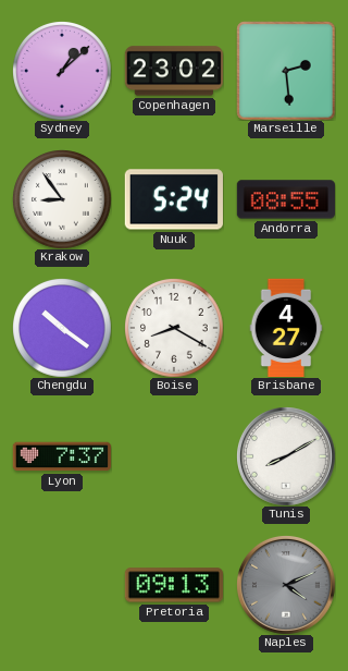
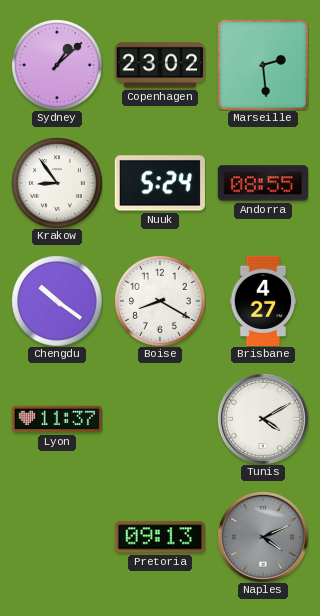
Lyon: 7:37 -> 11:37
Tunis: 8:10 -> 4:10
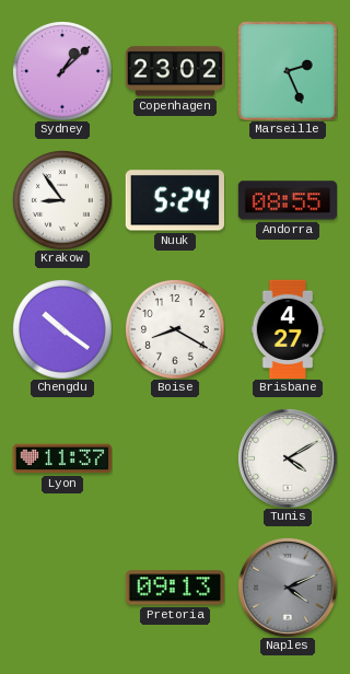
Marseille: 2:29 -> 2:26
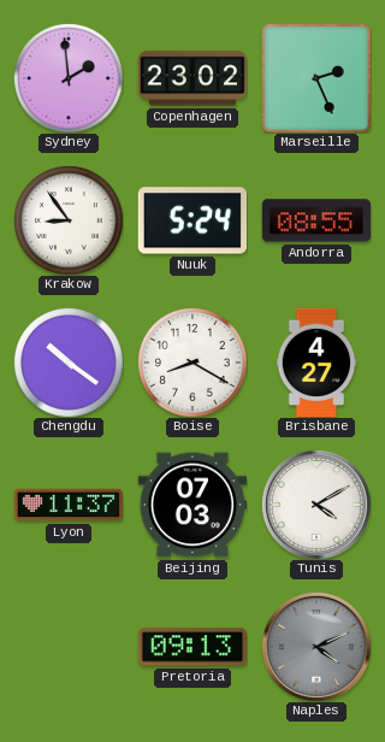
Sydney: 1:08 -> 1:59
Beijing: none -> 07:03
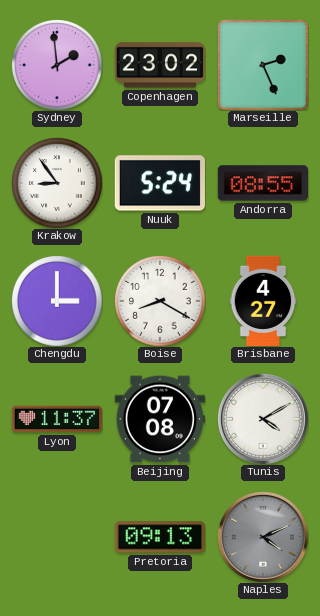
Chengdu: 10:21 -> 3:00
Beijing: 07:03 -> 07:08
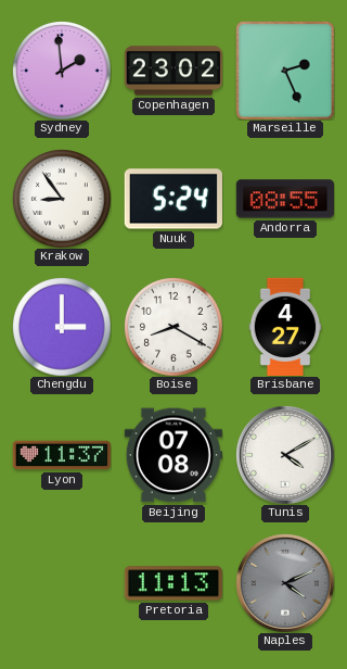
Pretoria: 09:13 -> 11:13
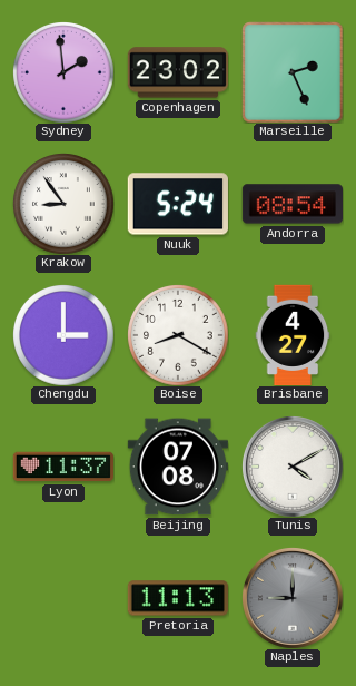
Andorra: 08:55 -> 08:54
Naples: 4:11 -> 9:00
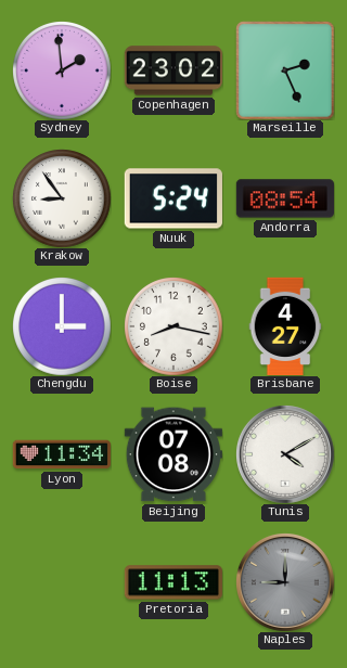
Boise: 8:20 -> 8:17
Lyon: 11:37 -> 11:34
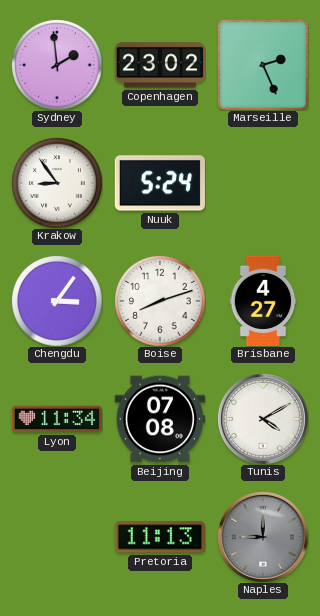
Andorra: 08:54 -> none
Chengdu: 3:00 -> 3:06
Boise: 8:17 -> 8:12
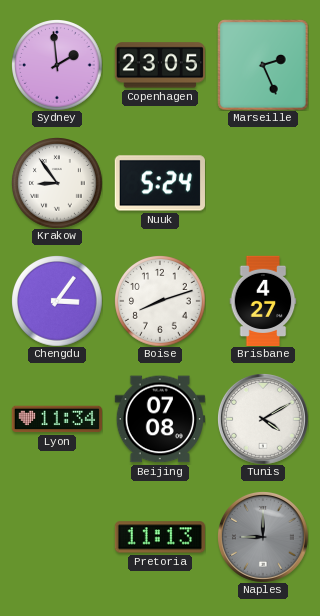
Copenhagen: 23:02 -> 23:05
